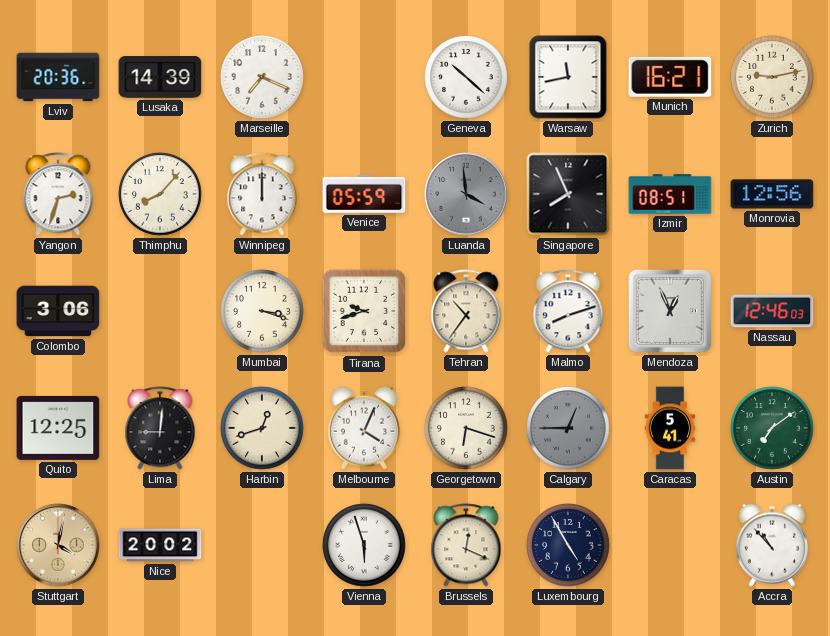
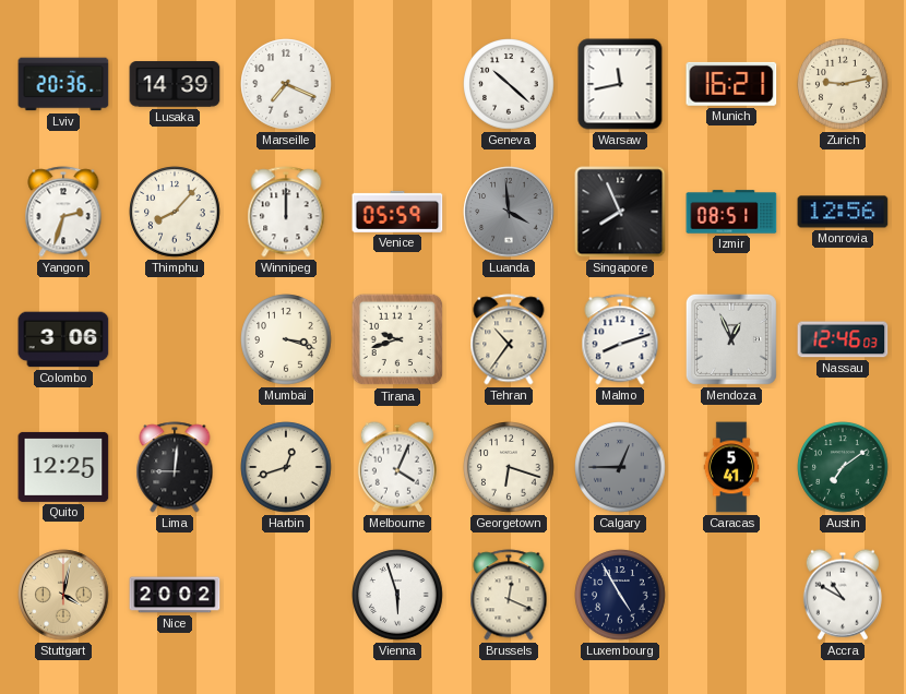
Accra: 10:53 -> 10:50
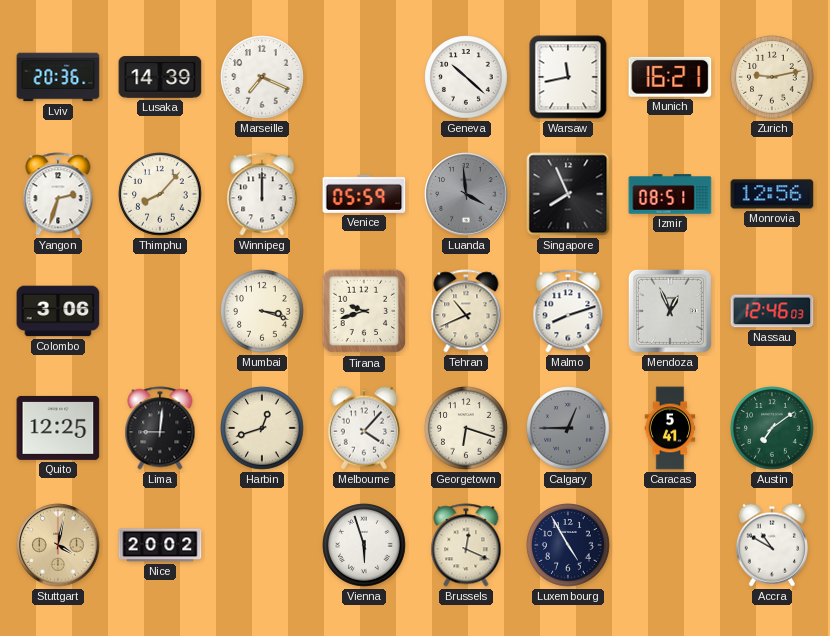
Tehran: 10:36 -> 10:41
Melbourne: 4:04 -> 4:07
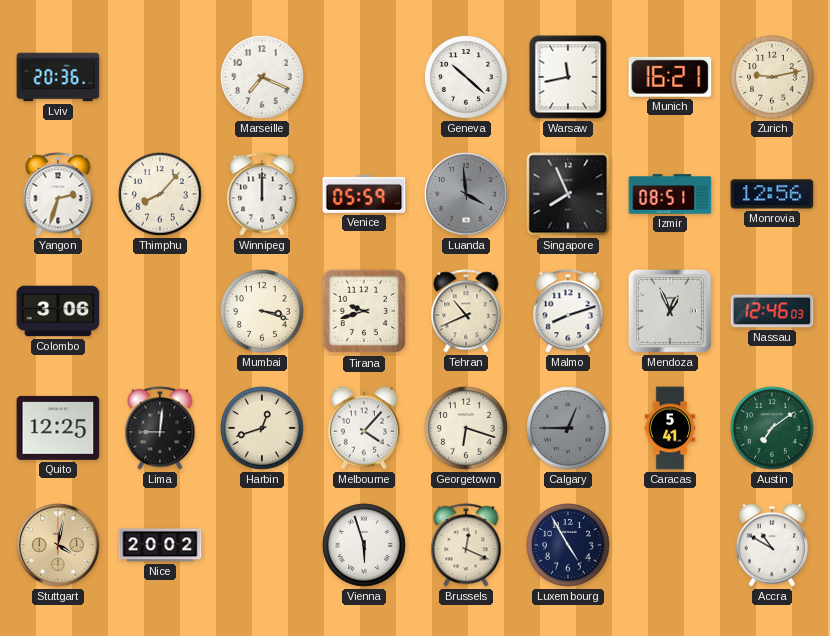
Lusaka: 14:39 -> none
